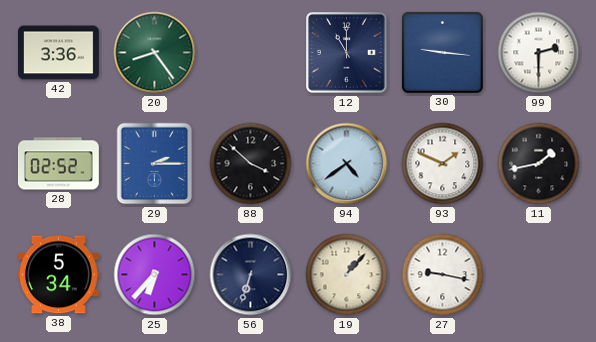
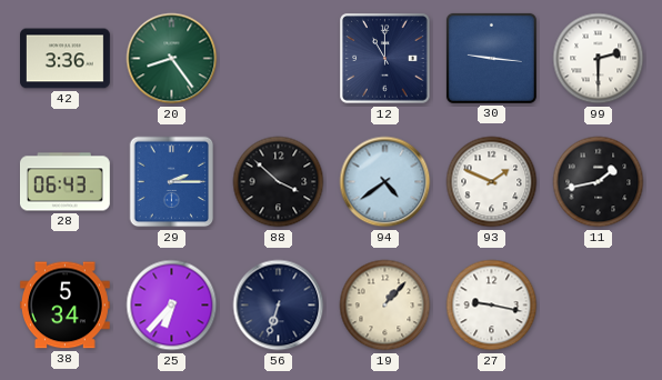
28: 02:52 -> 06:43
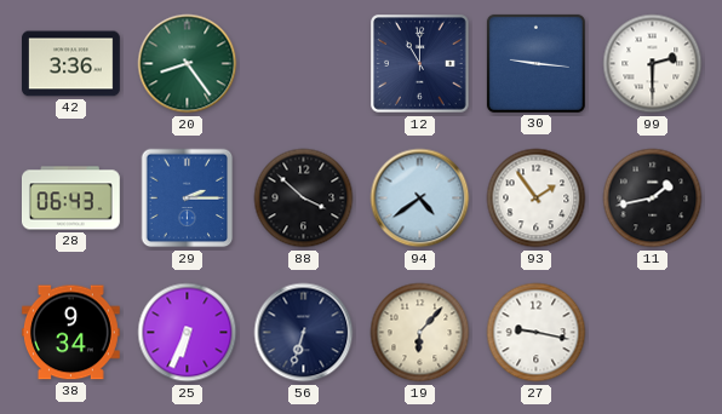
93: 1:49 -> 1:54
38: 5:34 -> 9:34
25: 6:37 -> 6:34
19: 1:07 -> 6:07
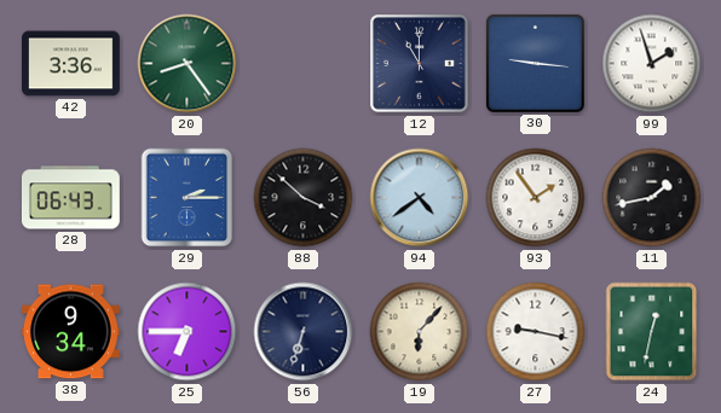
99: 2:30 -> 1:57
25: 6:34 -> 6:45
24: none -> 12:32
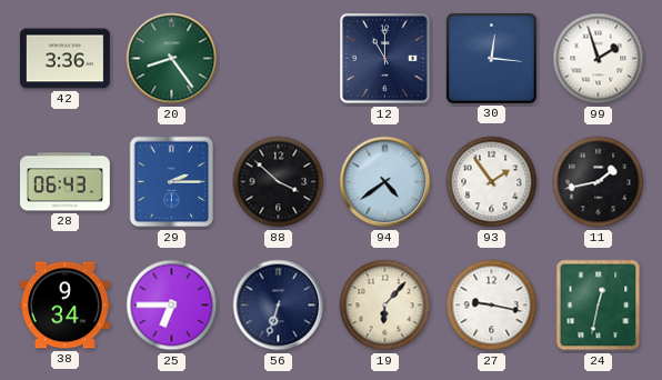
30: 9:16 -> 12:16
